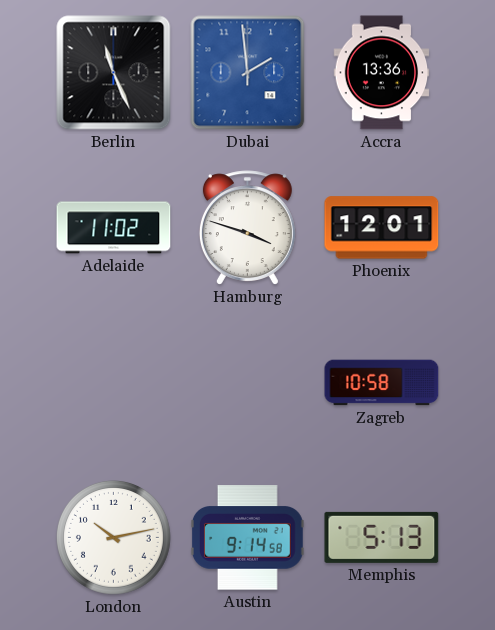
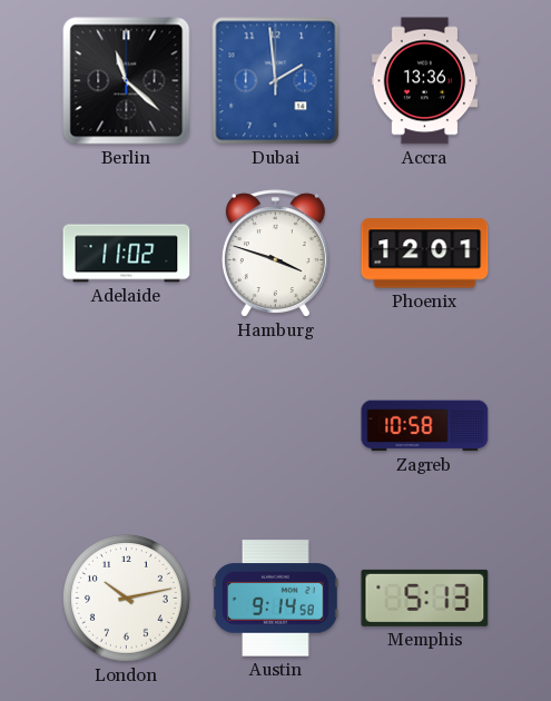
Berlin: 11:26 -> 11:22
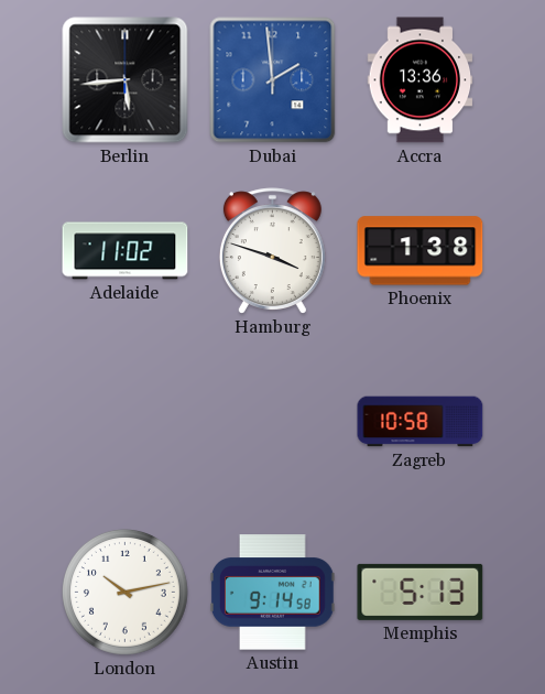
Berlin: 11:22 -> 5:44
Phoenix: 12:01 -> 1:38
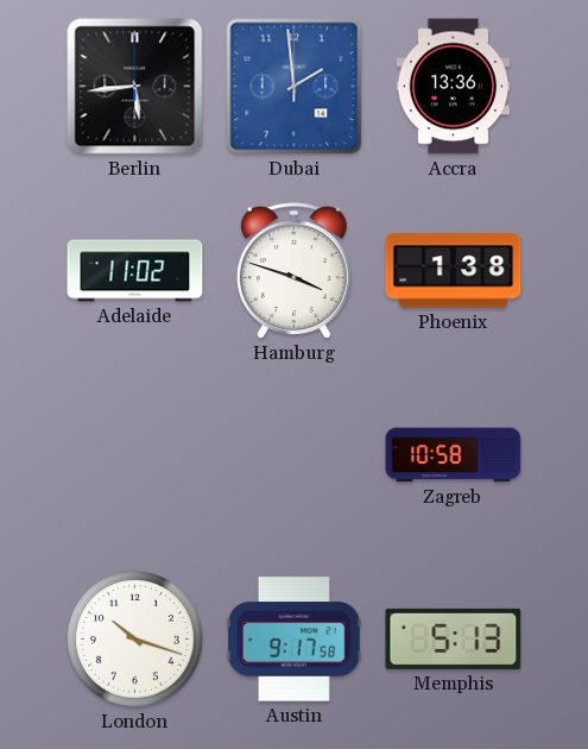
London: 10:13 -> 10:18
Austin: 9:14 -> 9:17
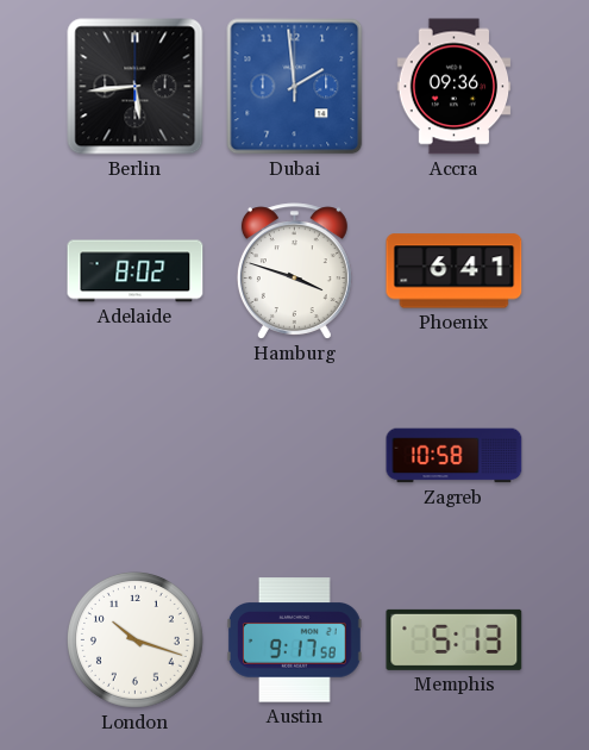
Accra: 13:36 -> 09:36
Adelaide: 11:02 -> 8:02
Phoenix: 1:38 -> 6:41
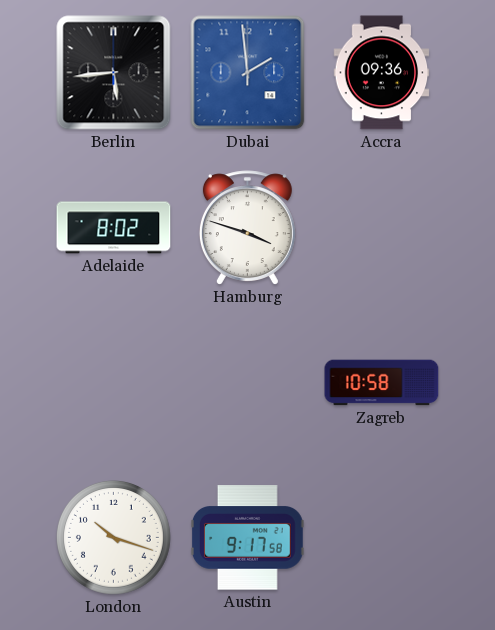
Phoenix: 6:41 -> none
Memphis: 5:13 -> none
